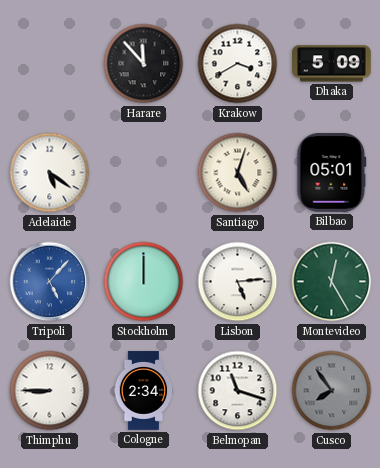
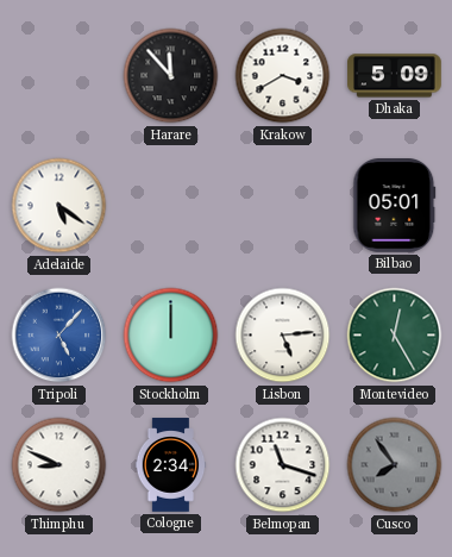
Santiago: 5:03 -> none
Thimphu: 8:45 -> 8:49
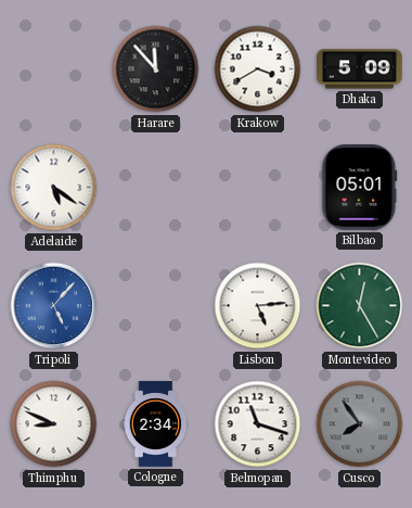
Stockholm: 12:00 -> none
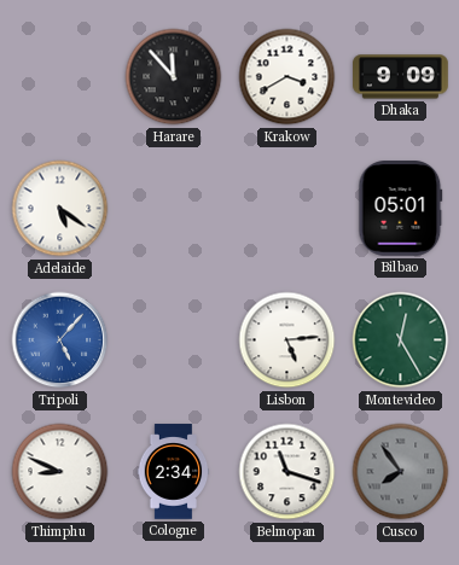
Dhaka: 5:09 -> 9:09
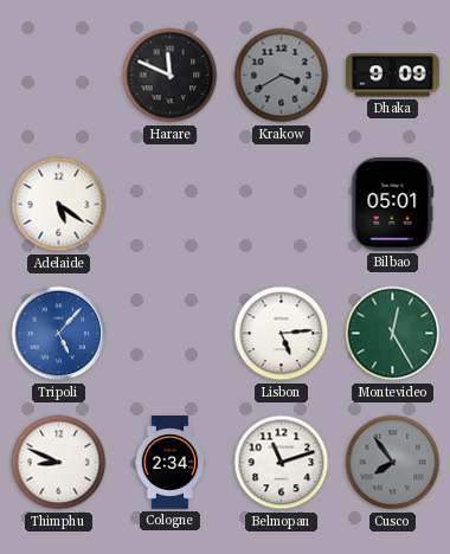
Harare: 11:53 -> 11:49
Krakow dial: white -> grey
Belmopan: 11:18 -> 11:12
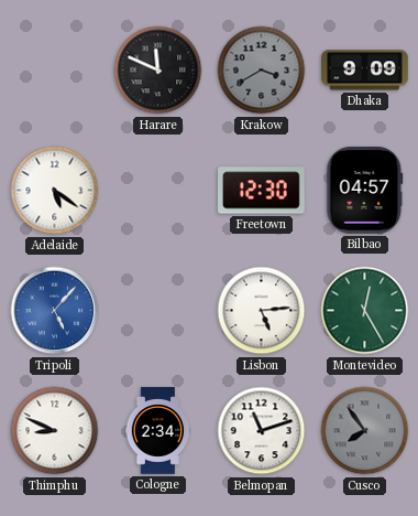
Freetown: none -> 12:30
Bilbao: 05:01 -> 04:57
